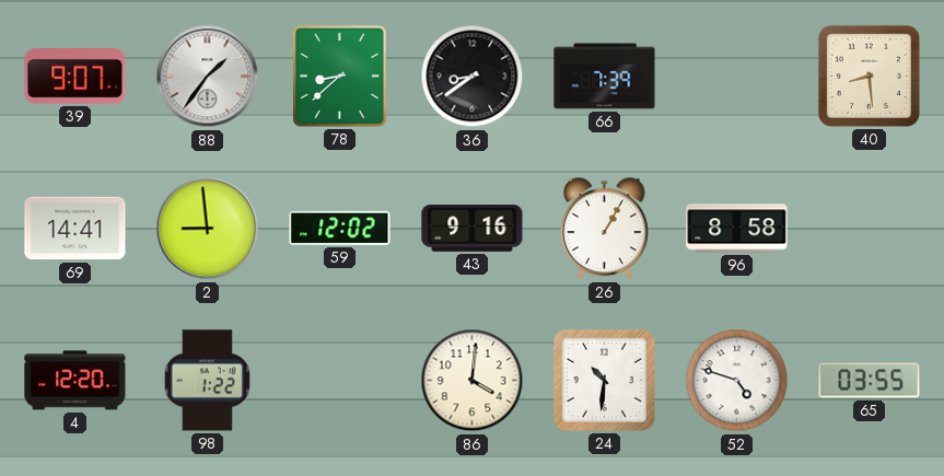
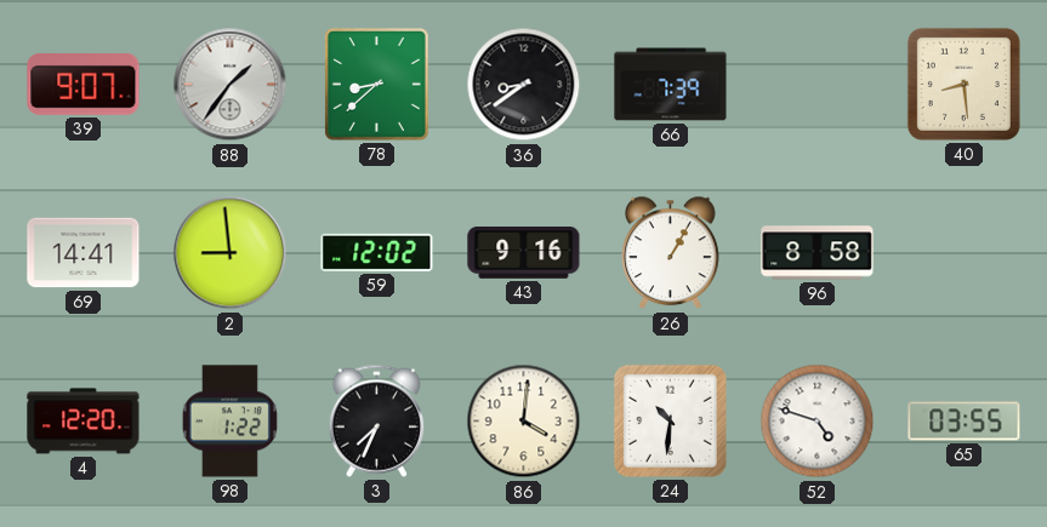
3: none -> 7:34
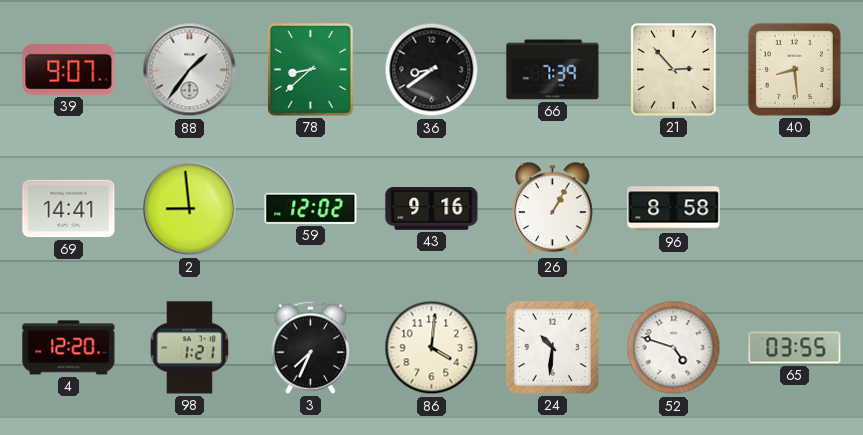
21: none -> 2:53
98: 1:22 -> 1:21
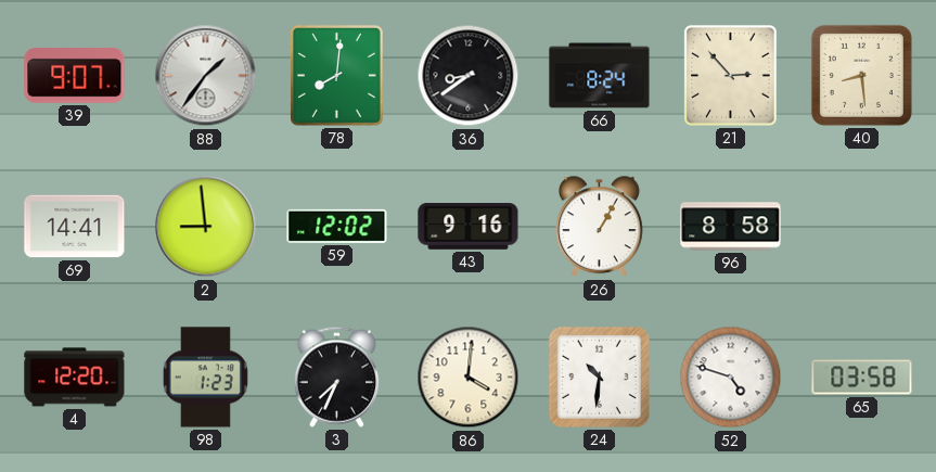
78: 8:38 -> 8:01
66: 7:39 -> 8:24
98: 1:21 -> 1:23
65: 03:55 -> 03:58
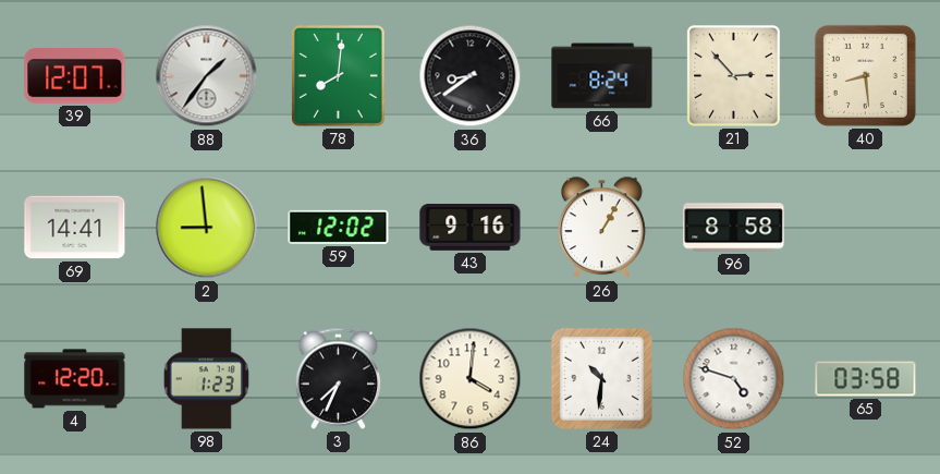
39: 9:07 -> 12:07
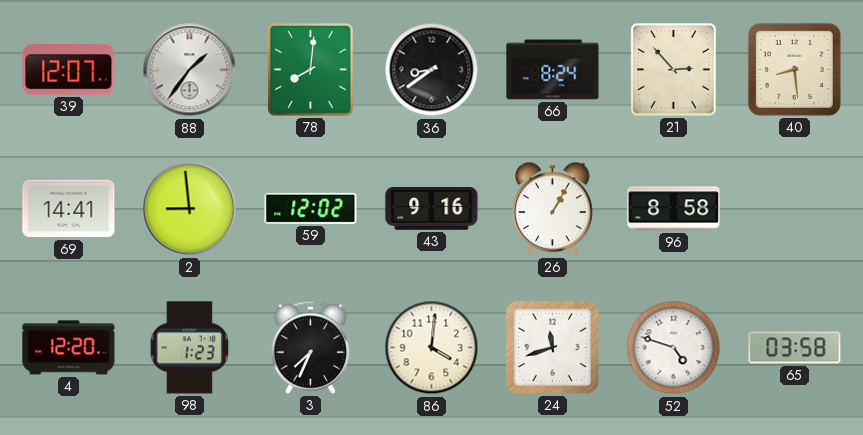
24: 10:31 -> 11:42
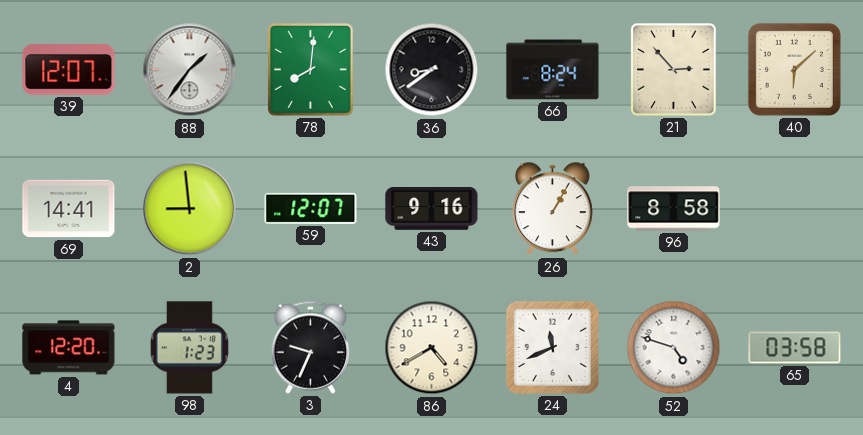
40: 8:29 -> 6:08
59: 12:02 -> 12:07
3: 7:34 -> 9:34
86: 4:01 -> 4:40
24: 11:42 -> 11:41
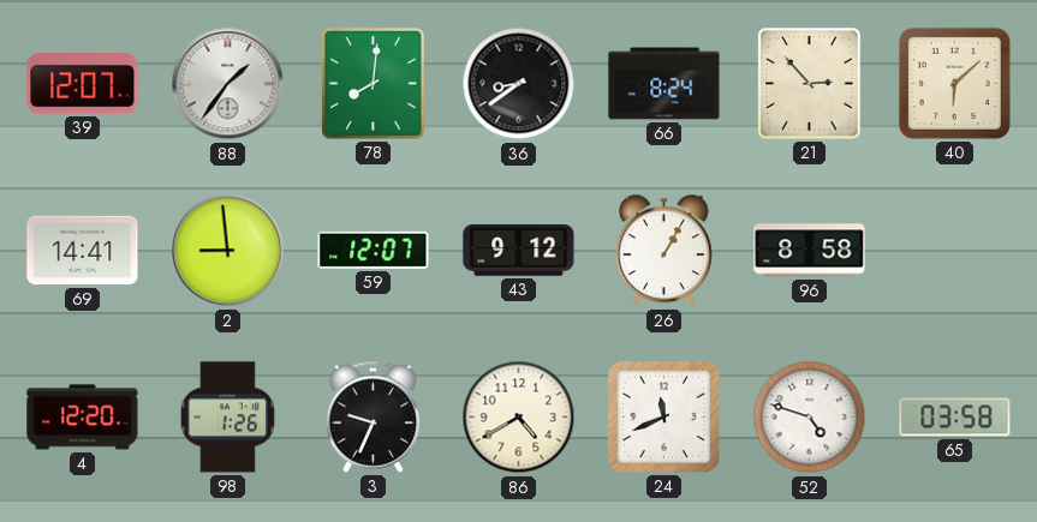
43: 9:16 -> 9:12
98: 1:23 -> 1:26
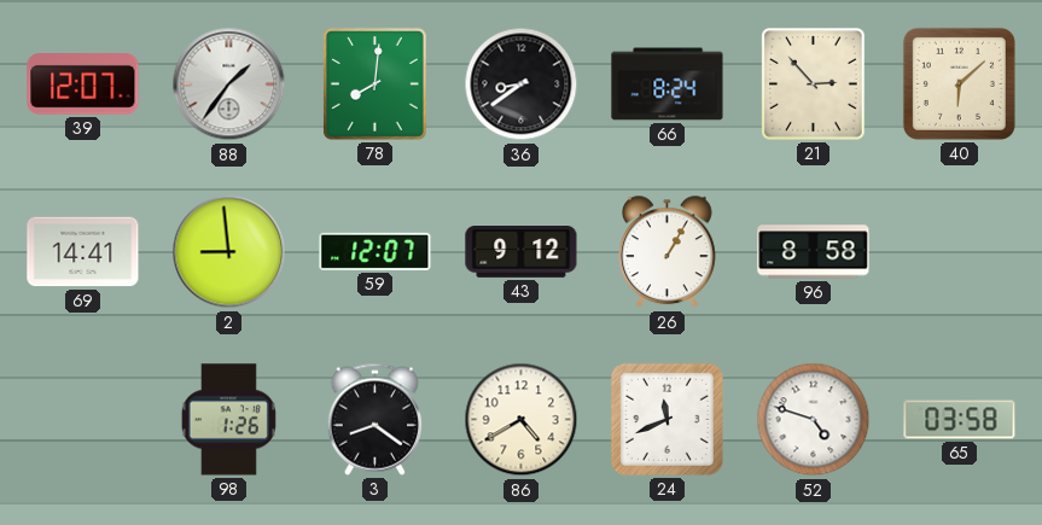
4: 12:20 -> none
3: 9:34 -> 8:21
